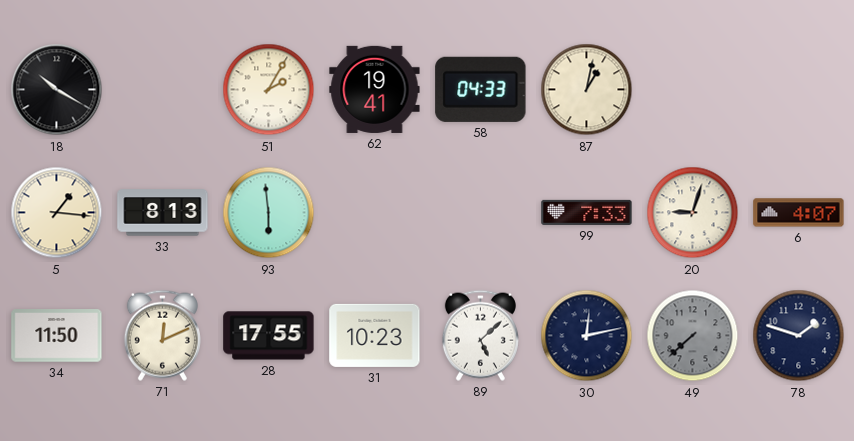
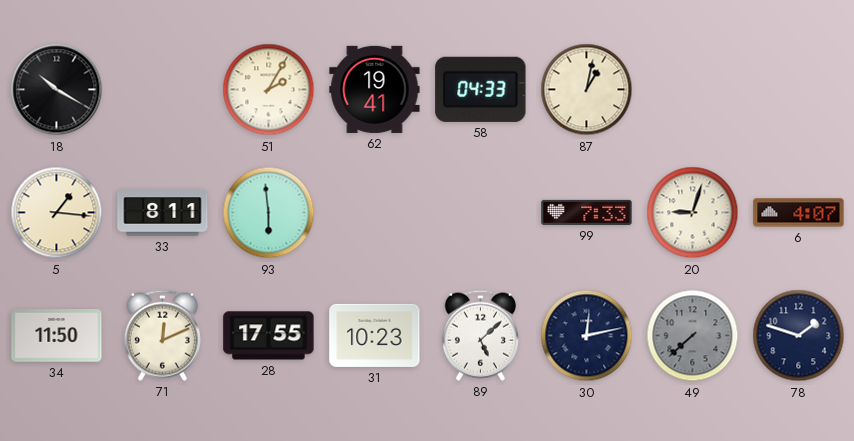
33: 8:13 -> 8:11
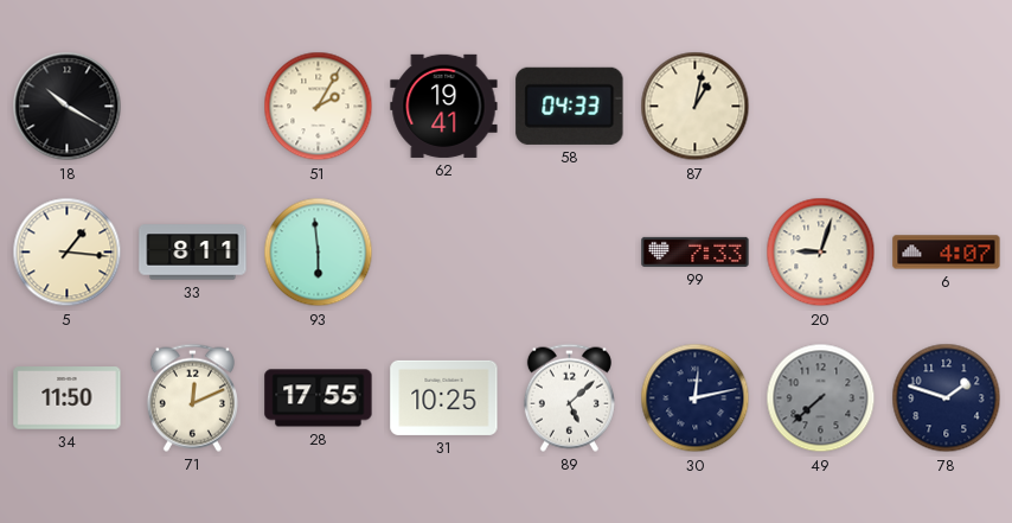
31: 10:23 -> 10:25
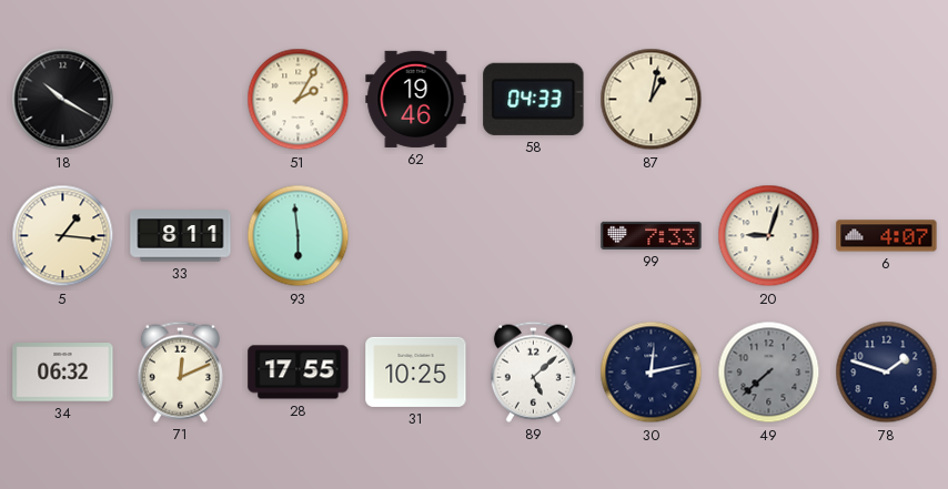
62: 19:41 -> 19:46
34: 11:50 -> 06:32
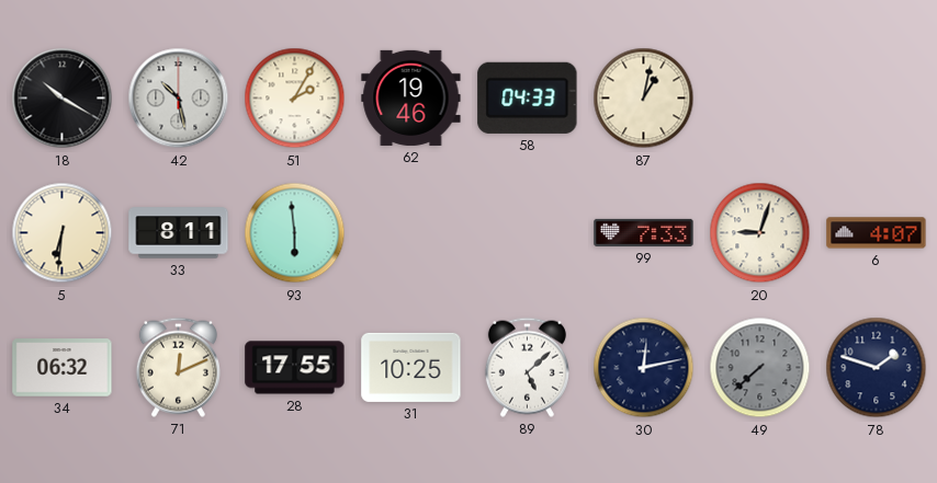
42: none -> 10:28
5: 1:16 -> 6:31
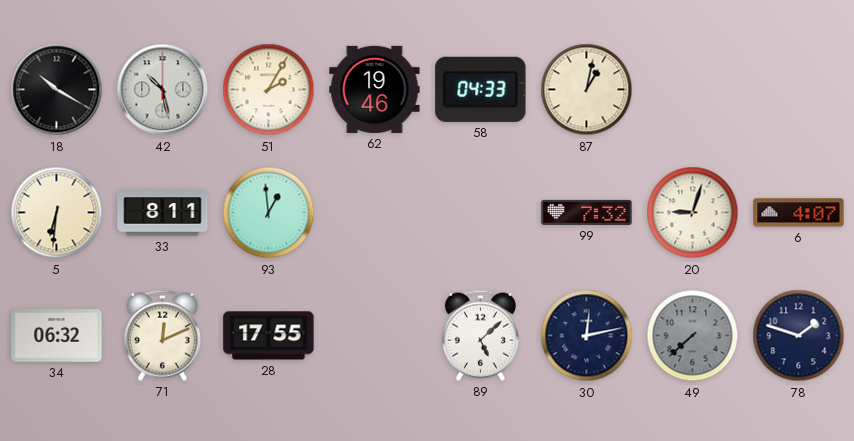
93: 5:59 -> 12:59
99: 7:33 -> 7:32
31: 10:25 -> none
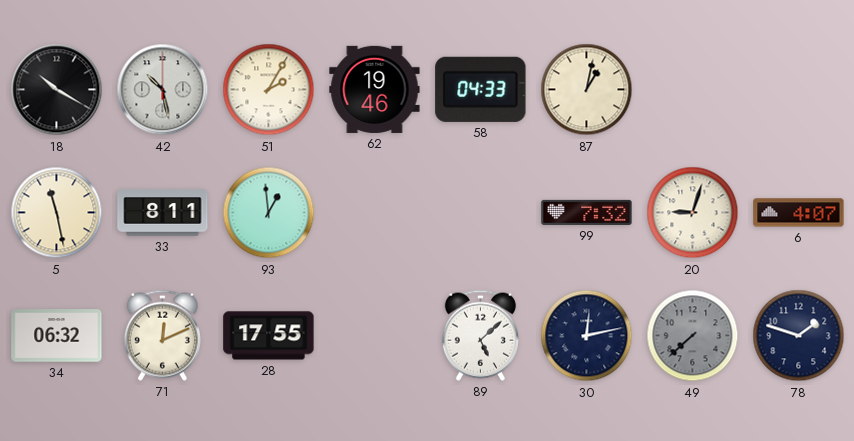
5: 6:31 -> 11:28
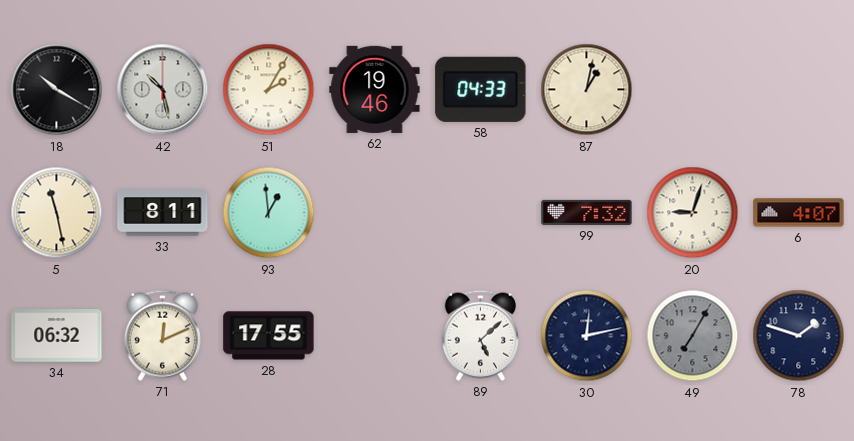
49: 7:38 -> 7:05
